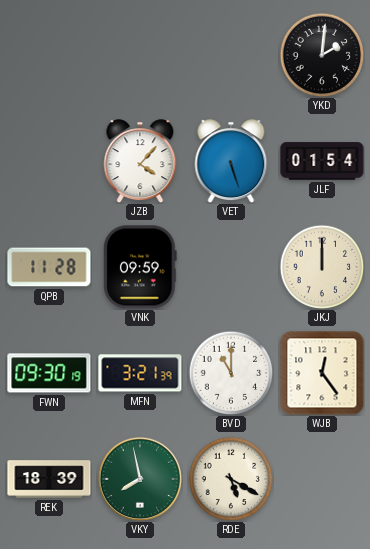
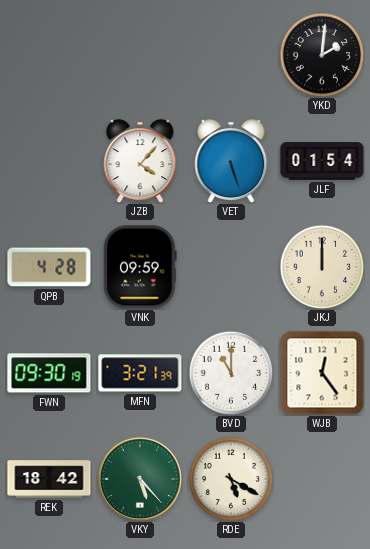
QPB: 11:28 -> 4:28
REK: 18:39 -> 18:42
VKY: 7:58 -> 5:23
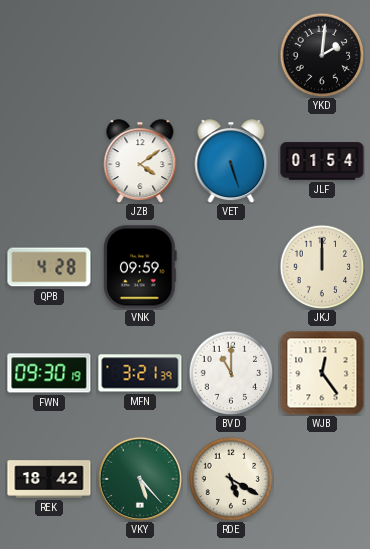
JZB: 4:07 -> 4:09
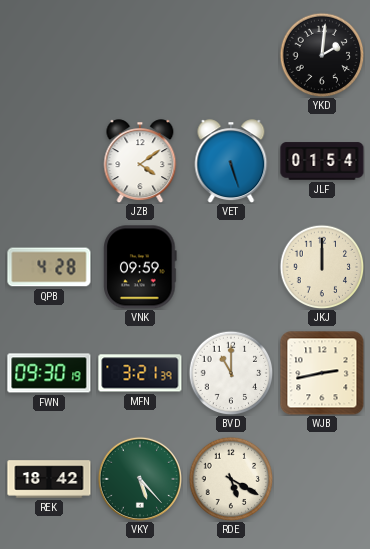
WJB: 12:24 -> 2:43
